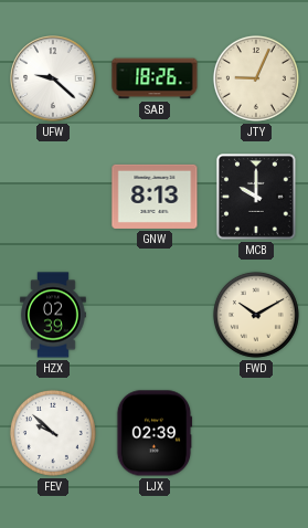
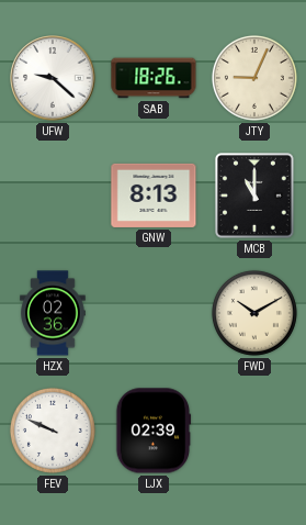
MCB: 10:00 -> 11:00
HZX: 02:39 -> 02:36
FEV: 9:52 -> 9:49
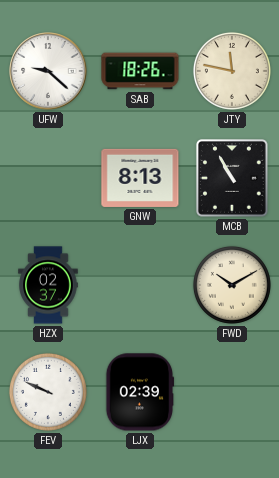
JTY: 9:04 -> 11:47
MCB: 11:00 -> 10:55
HZX: 02:36 -> 02:37
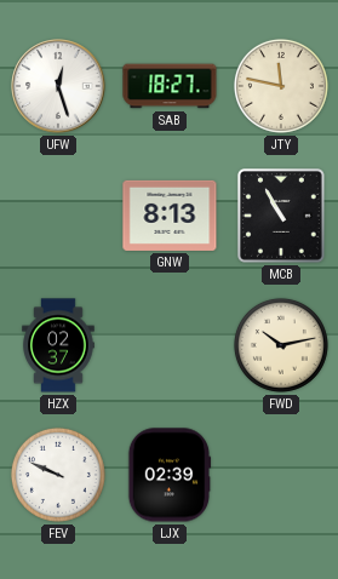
UFW: 9:22 -> 12:27
SAB: 18:26 -> 18:27
FWD: 10:10 -> 10:13
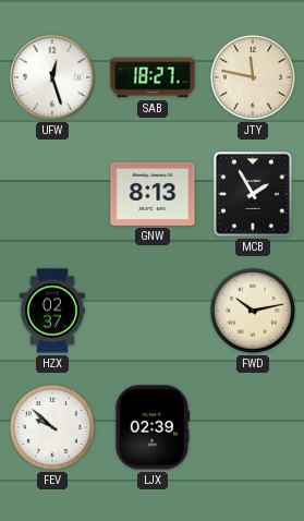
MCB: 10:55 -> 1:55
FEV: 9:49 -> 9:52
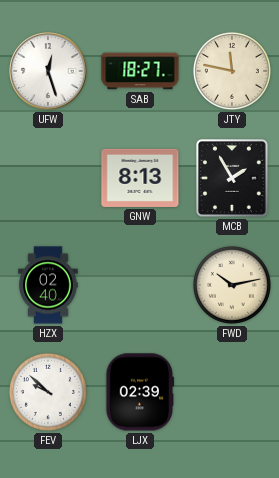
HZX: 02:37 -> 02:40
